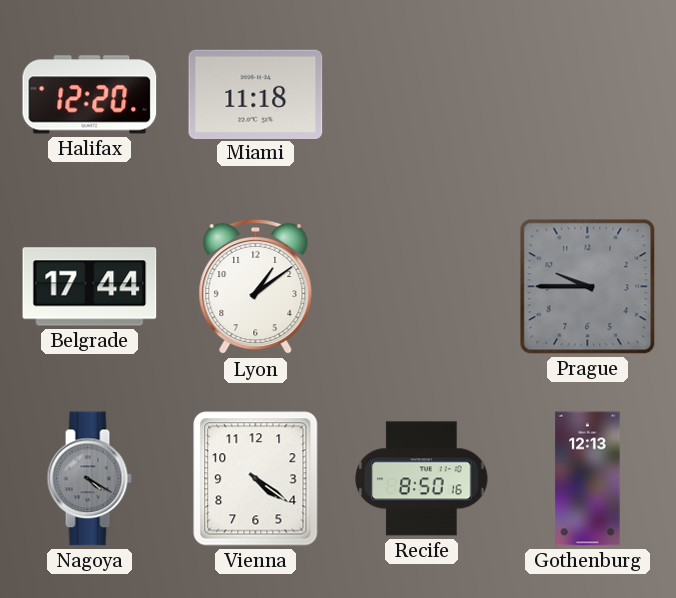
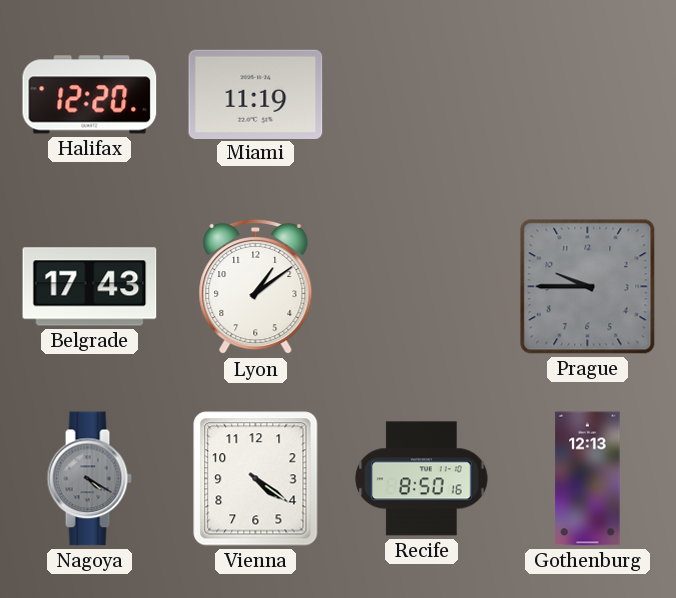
Miami: 11:18 -> 11:19
Belgrade: 17:44 -> 17:43
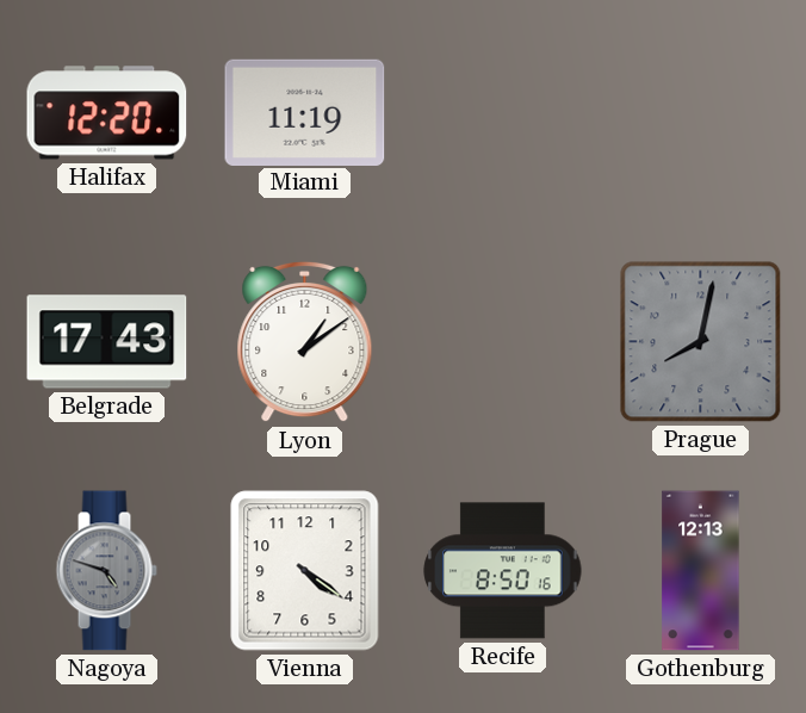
Prague: 9:45 -> 8:02
Nagoya: 4:20 -> 4:48
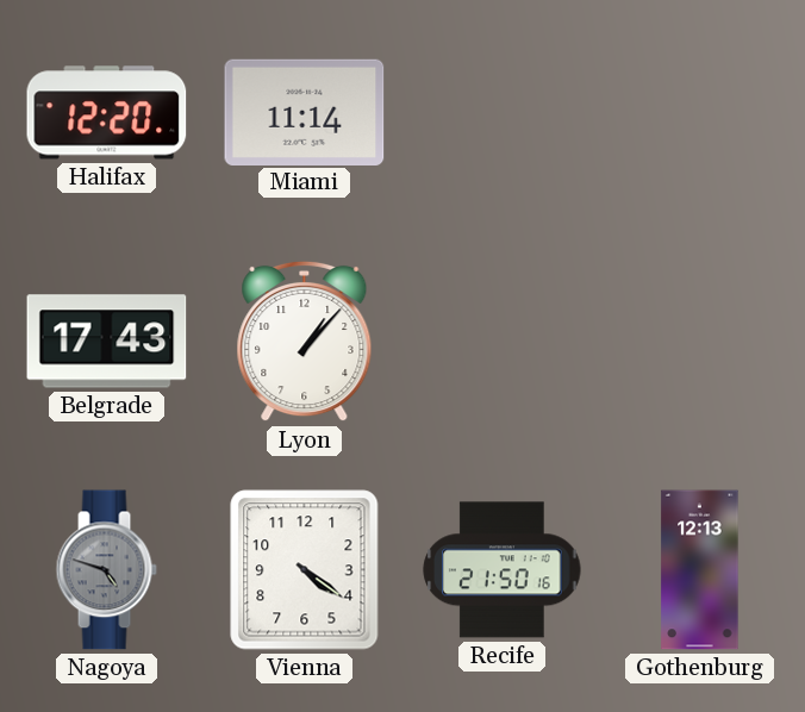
Miami: 11:19 -> 11:14
Lyon: 1:09 -> 1:07
Prague: 8:02 -> none
Recife: 8:50 -> 21:50
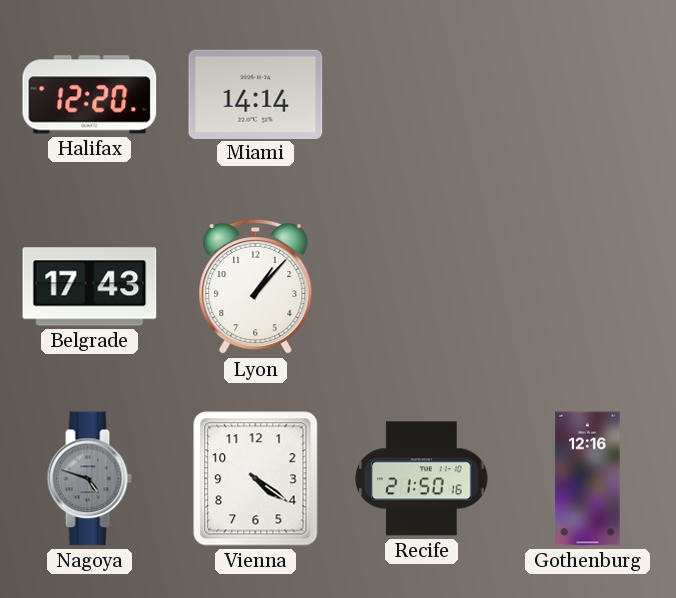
Miami: 11:14 -> 14:14
Gothenburg: 12:13 -> 12:16
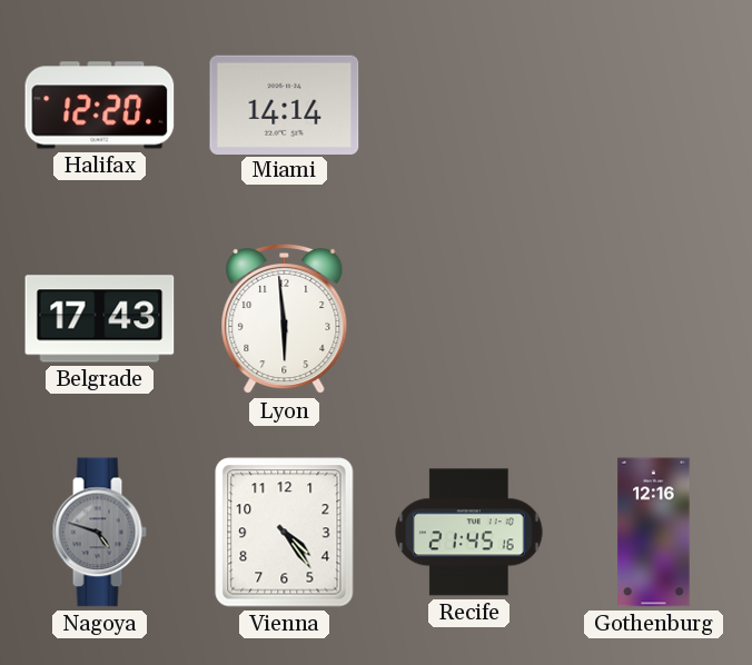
Lyon: 1:07 -> 5:59
Vienna: 4:21 -> 4:24
Recife: 21:50 -> 21:45
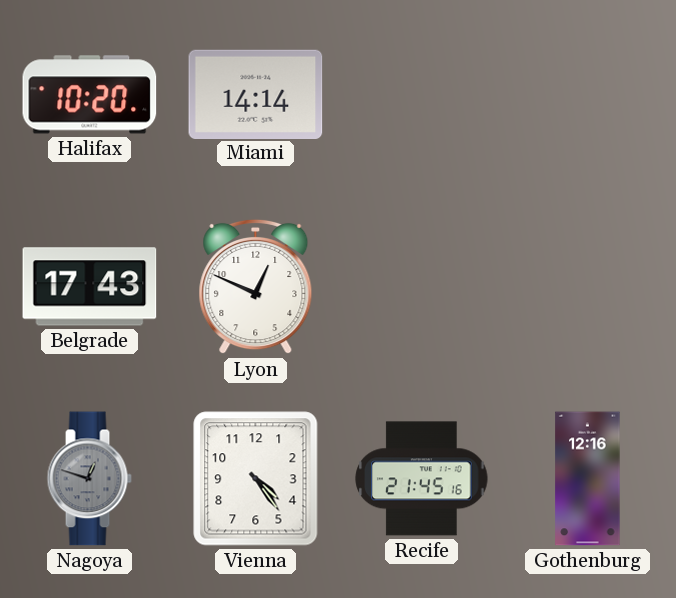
Halifax: 12:20 -> 10:20
Lyon: 5:59 -> 12:49
Nagoya: 4:48 -> 12:48
